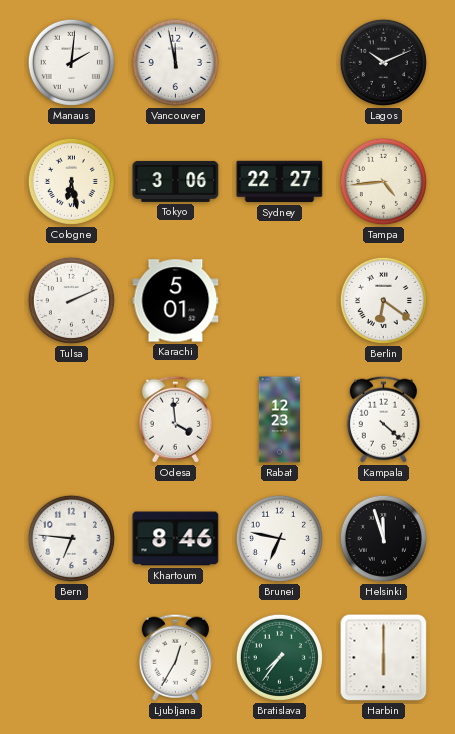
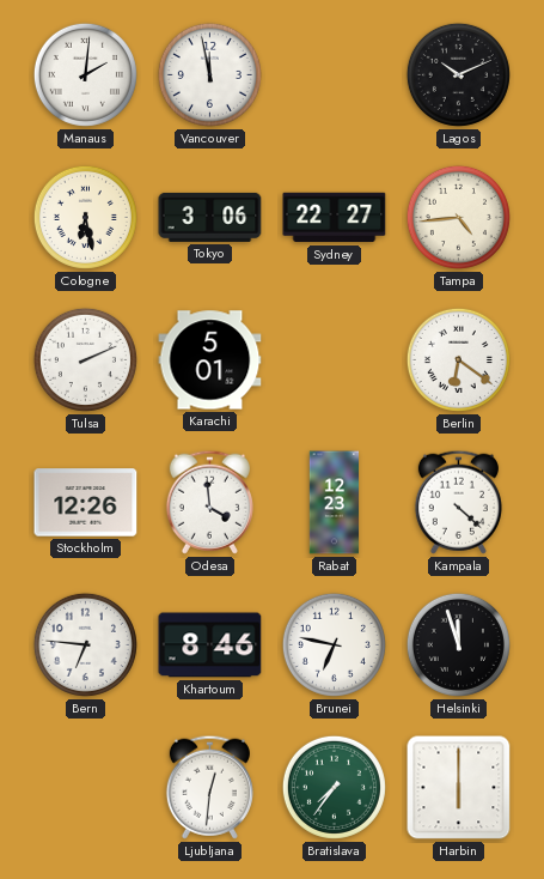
Stockholm: none -> 12:26
Ljubljana: 12:35 -> 12:31
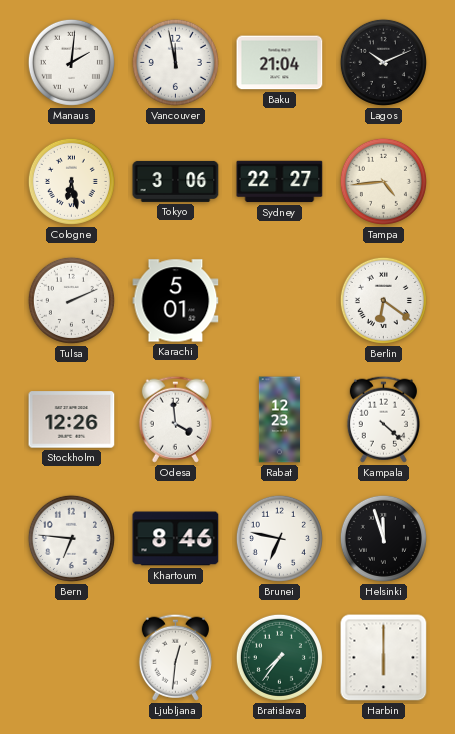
Baku: none -> 21:04
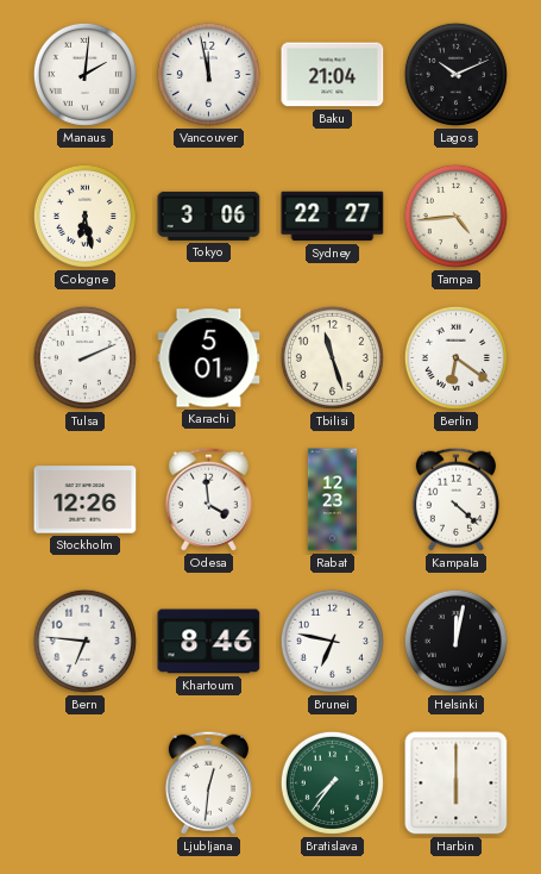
Tbilisi: none -> 11:27
Helsinki: 11:57 -> 12:02
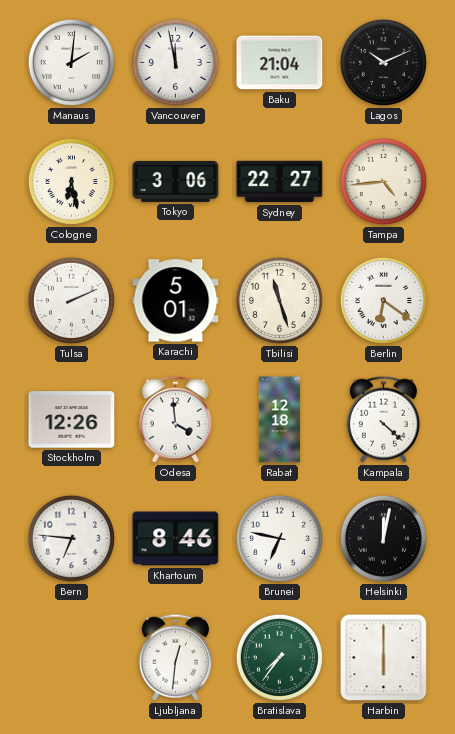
Rabat: 12:23 -> 12:18
